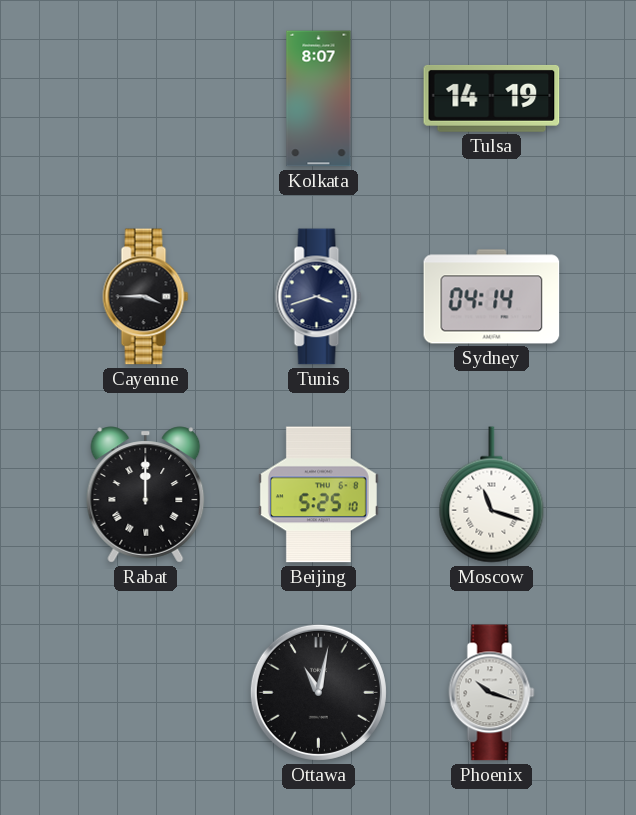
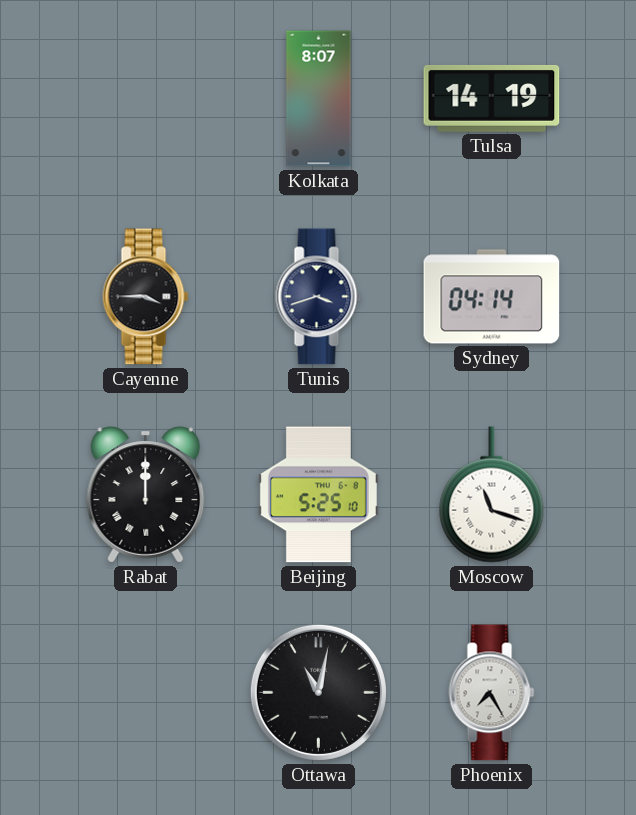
Phoenix: 10:18 -> 7:25
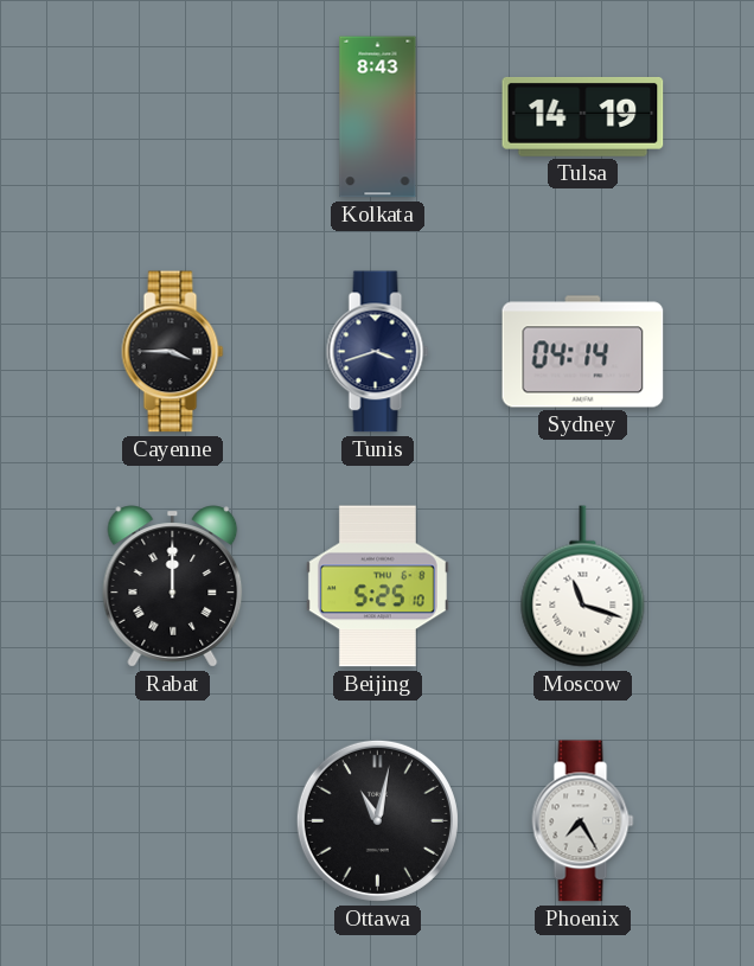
Kolkata: 8:07 -> 8:43
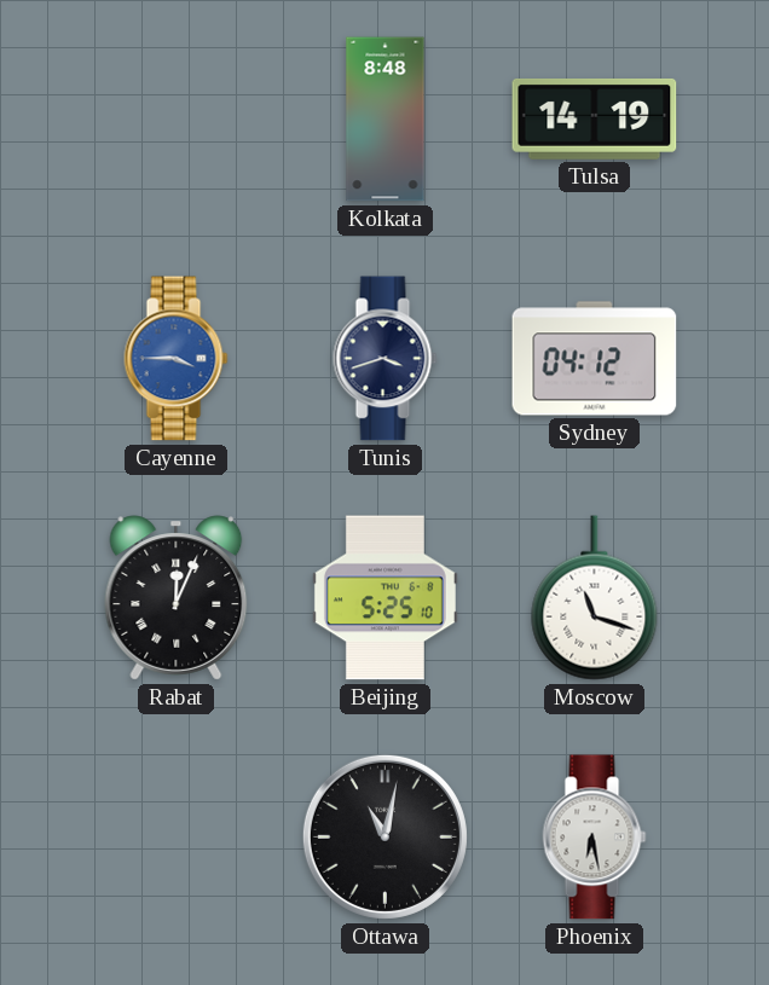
Kolkata: 8:43 -> 8:48
Cayenne dial: black -> blue
Sydney: 04:14 -> 04:12
Rabat: 12:00 -> 12:04
Phoenix: 7:25 -> 6:28
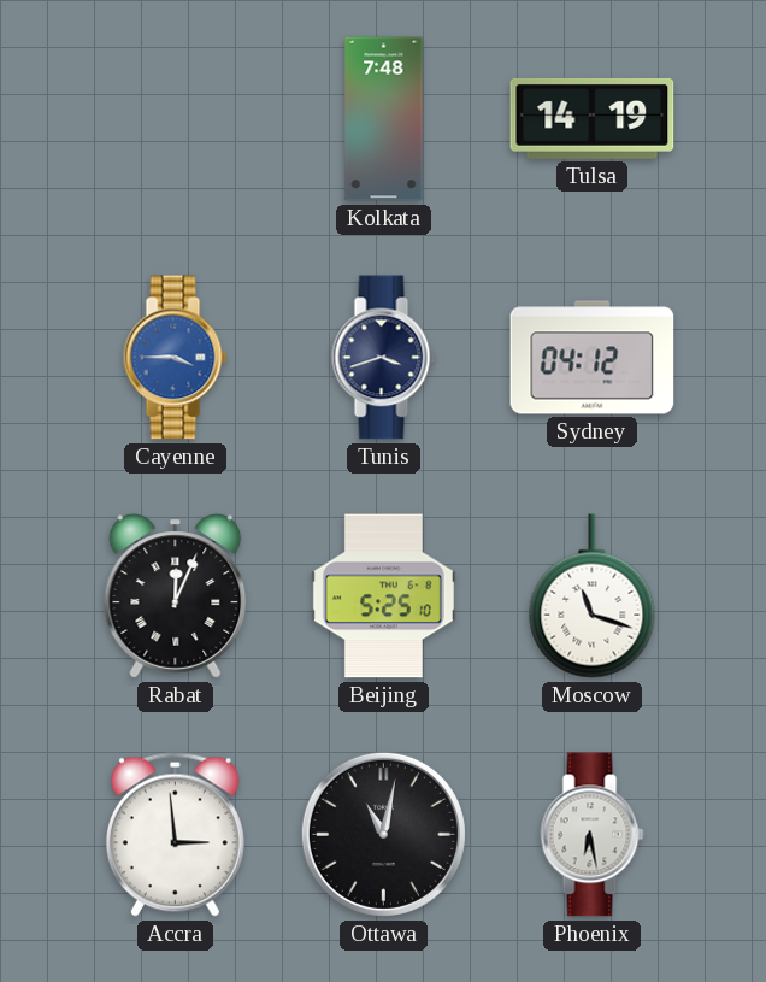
Kolkata: 8:48 -> 7:48
Accra: none -> 2:59
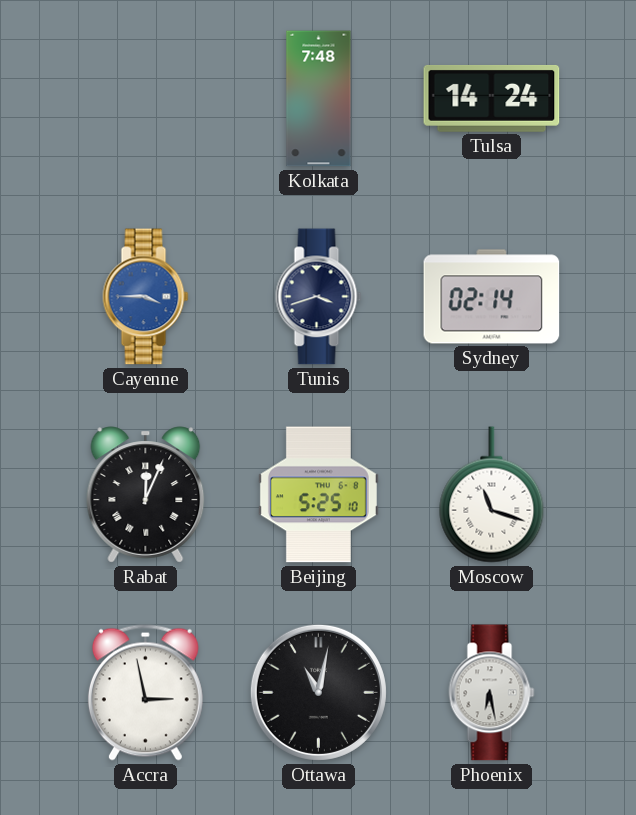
Tulsa: 14:19 -> 14:24
Sydney: 04:12 -> 02:14
Accra: 2:59 -> 2:58
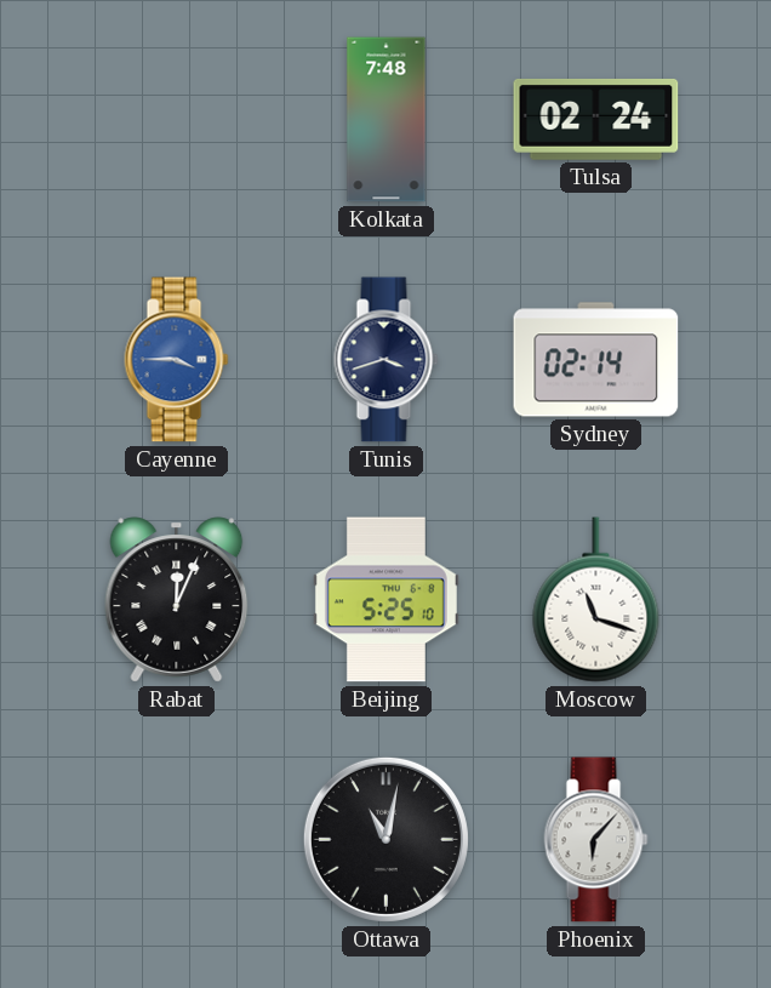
Tulsa: 14:24 -> 02:24
Accra: 2:58 -> none
Phoenix: 6:28 -> 6:07
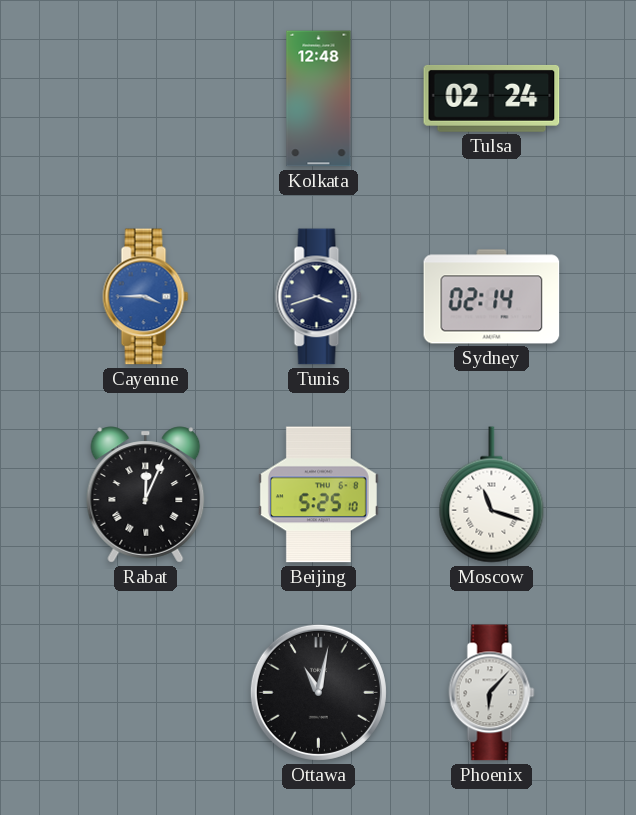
Kolkata: 7:48 -> 12:48
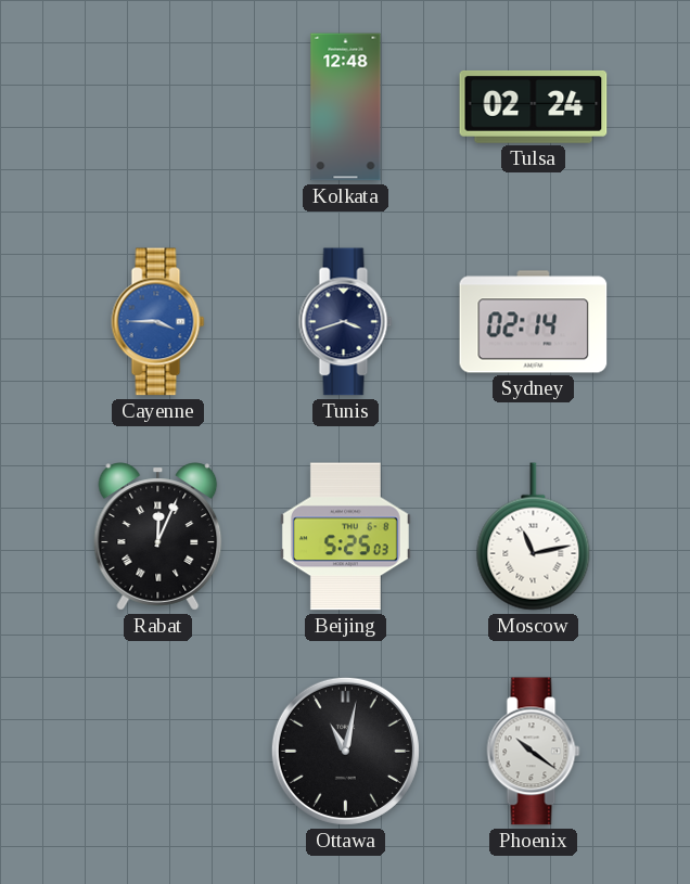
Beijing: 5:25:10 -> 5:25:03
Moscow: 11:18 -> 11:13
Phoenix: 6:07 -> 10:21
